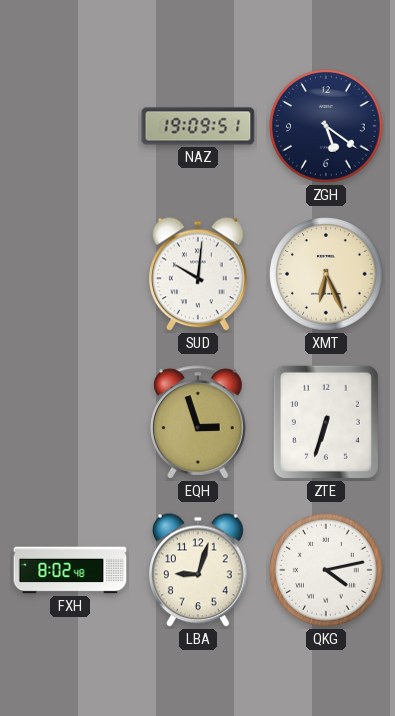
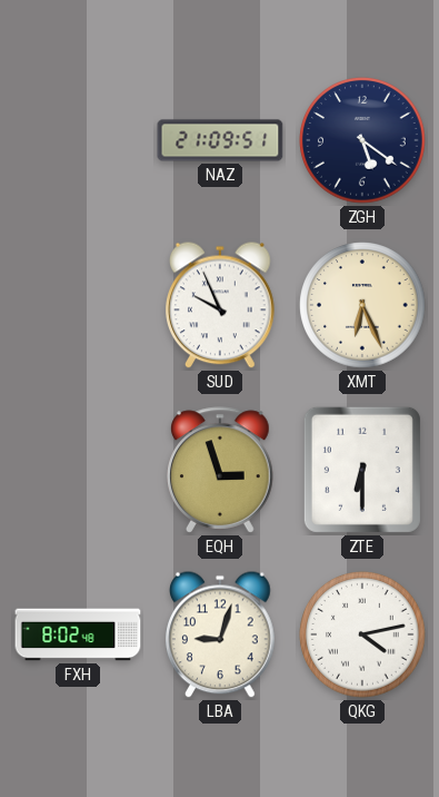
NAZ: 19:09 -> 21:09
SUD: 10:01 -> 9:56
ZTE: 6:33 -> 6:30
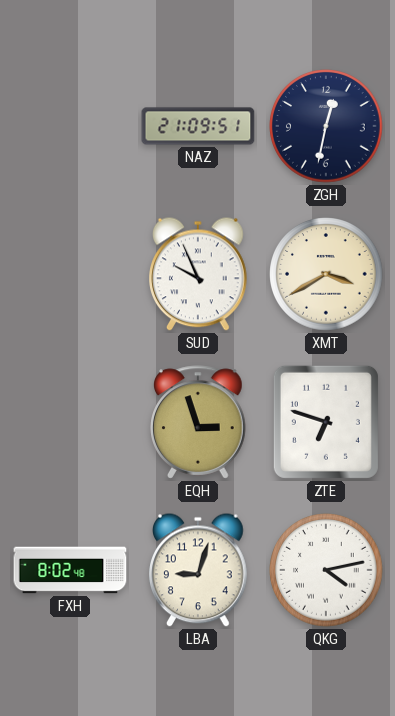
ZGH: 5:21 -> 12:32
XMT: 6:26 -> 3:40
ZTE: 6:30 -> 6:48
